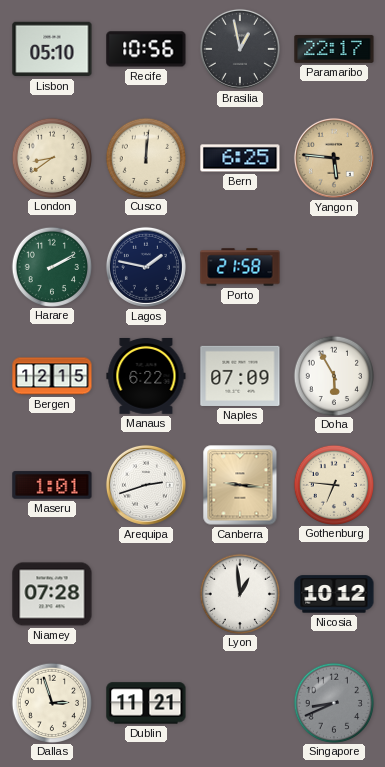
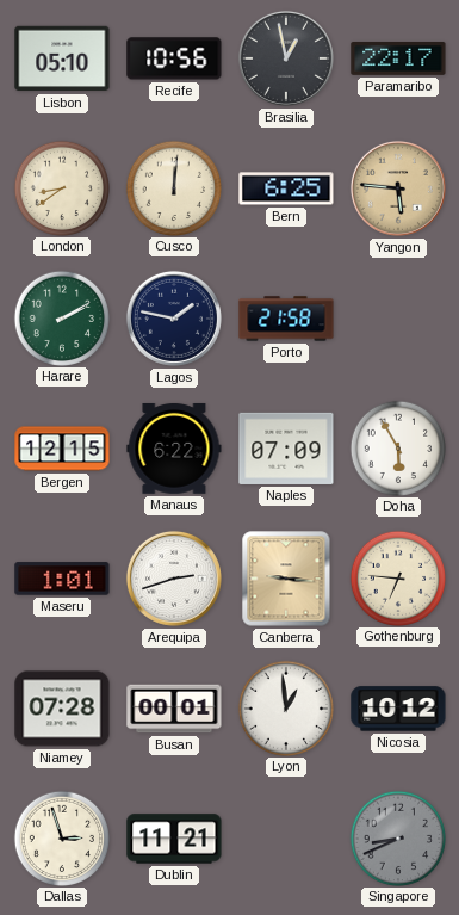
Busan: none -> 00:01
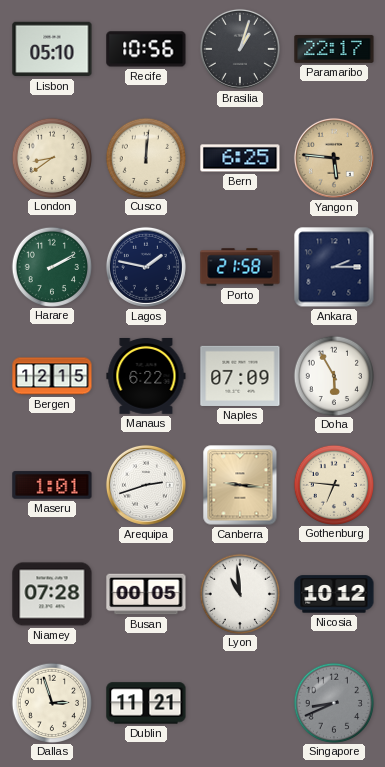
Brasilia: 12:58 -> 1:03
Ankara: none -> 2:15
Busan: 00:01 -> 00:05
Lyon: 12:59 -> 10:59
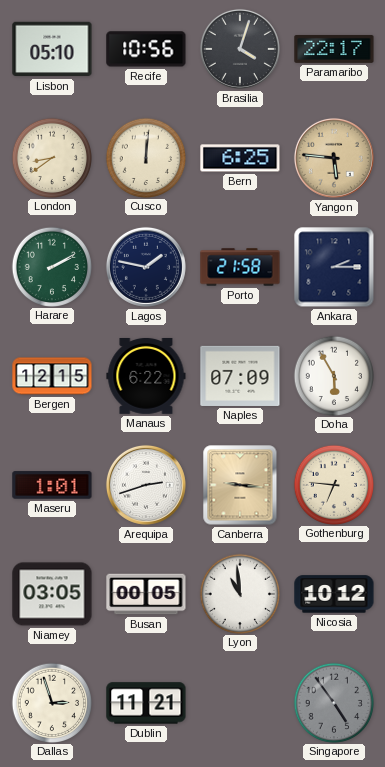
Brasilia: 1:03 -> 4:03
Niamey: 07:28 -> 03:05
Singapore: 8:41 -> 4:54
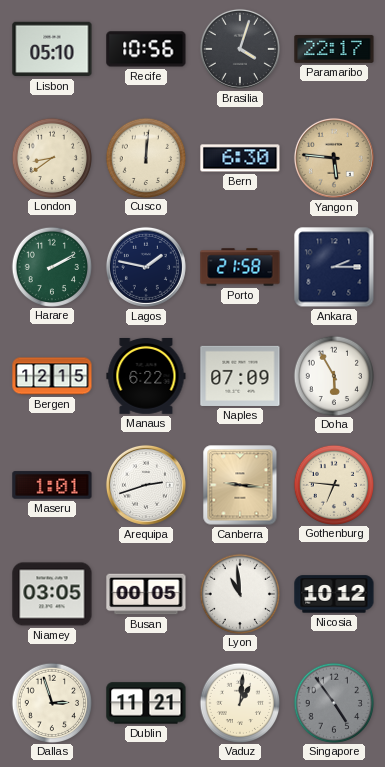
Bern: 6:25 -> 6:30
Vaduz: none -> 1:01
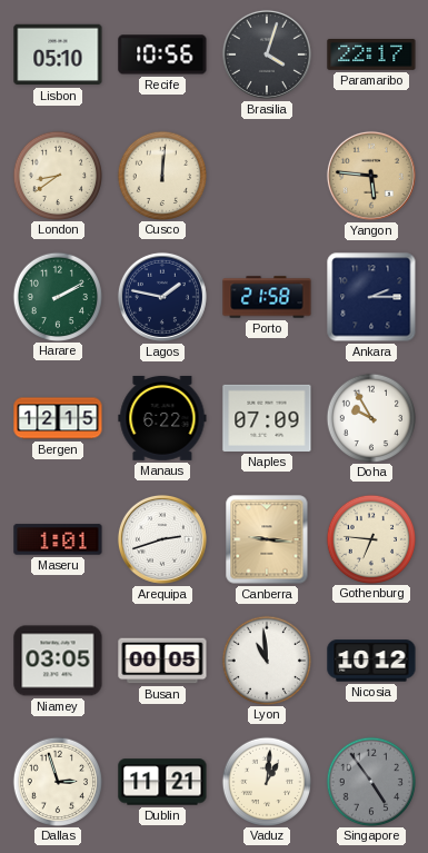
Bern: 6:30 -> none
Doha: 5:55 -> 9:55
